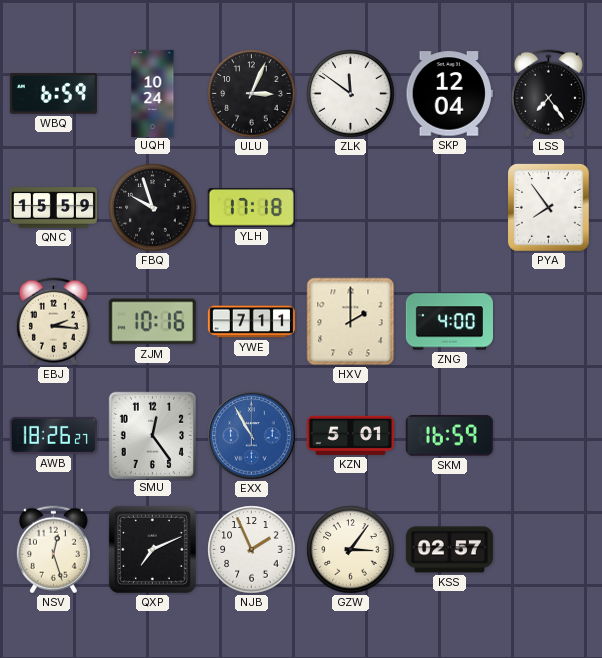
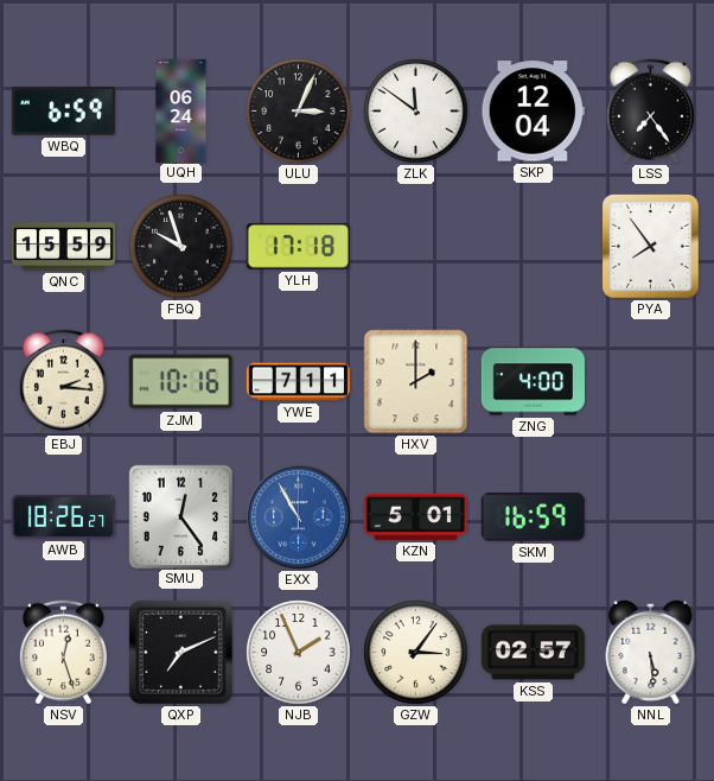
UQH: 10:24 -> 06:24
NNL: none -> 5:29
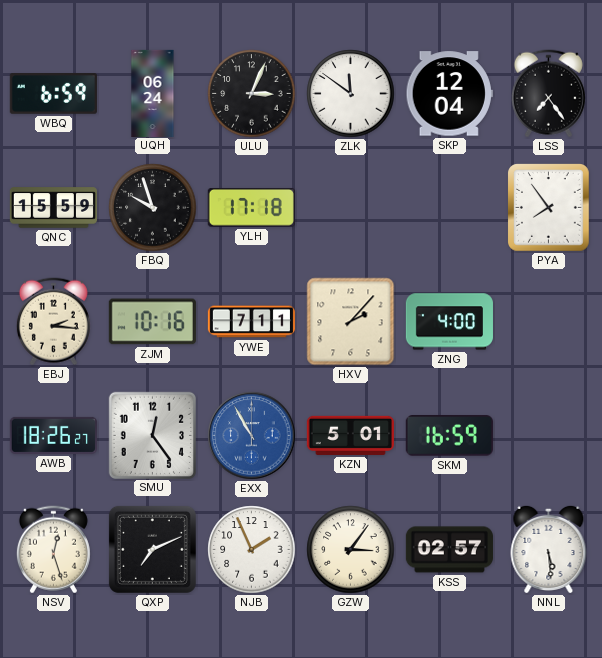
HXV: 2:00 -> 2:07
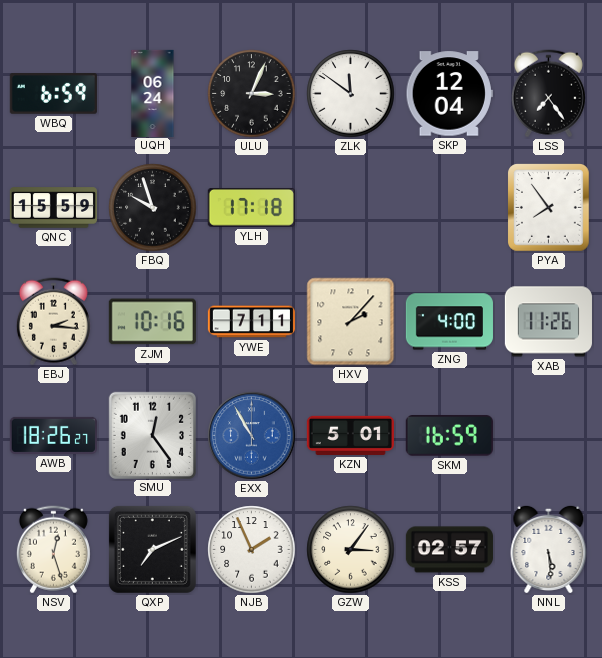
XAB: none -> 11:26
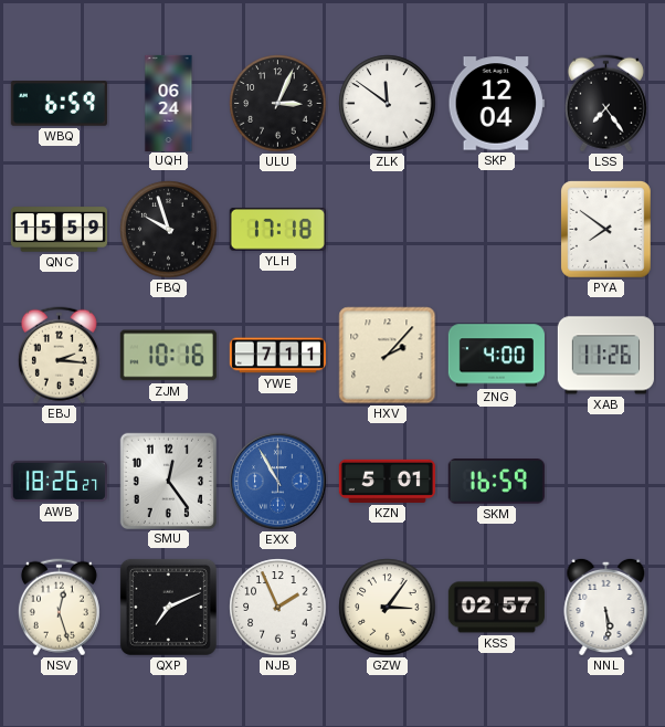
PYA: 7:54 -> 7:51
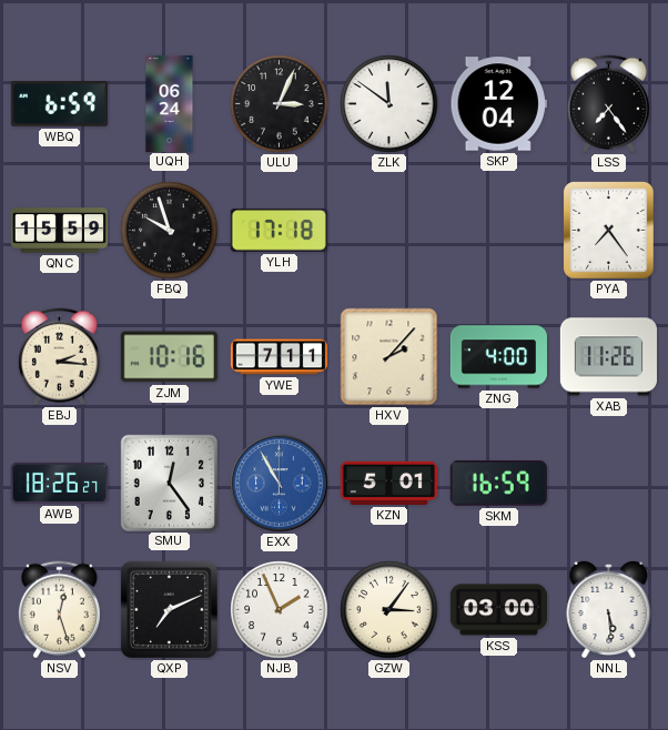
PYA: 7:51 -> 7:24
KSS: 02:57 -> 03:00
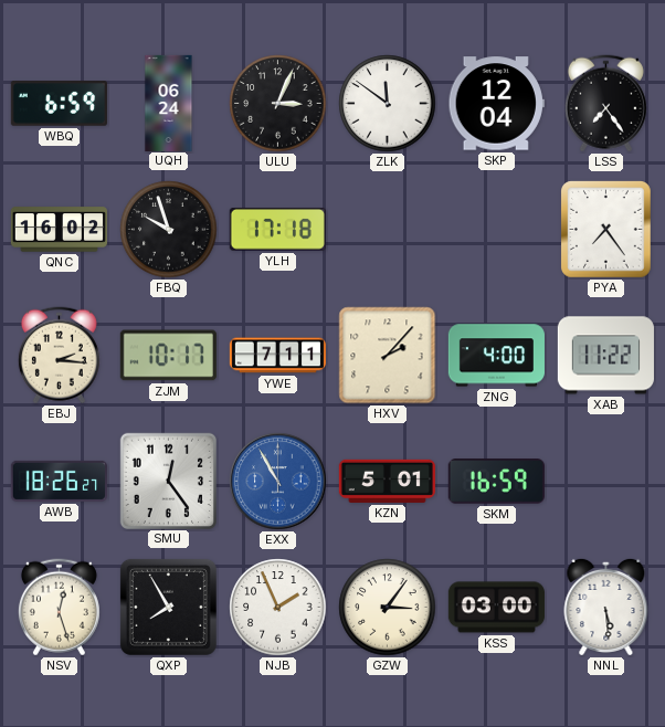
QNC: 15:59 -> 16:02
ZJM: 10:16 -> 10:17
XAB: 11:26 -> 11:22
QXP: 7:11 -> 7:55
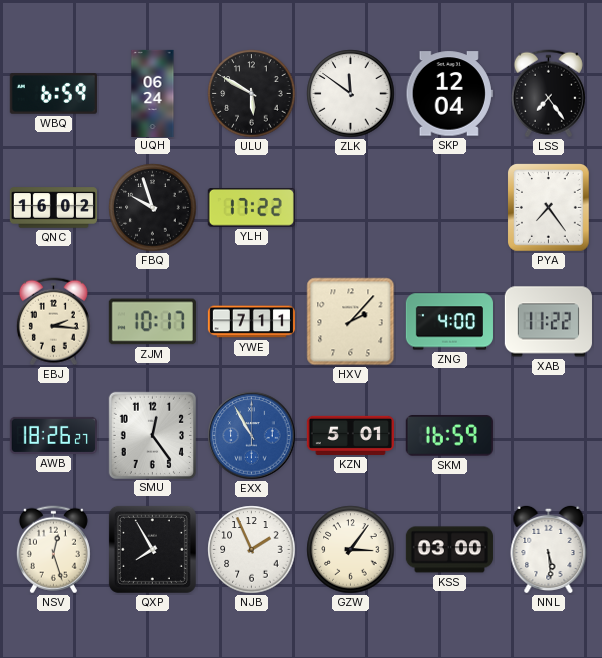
ULU: 3:04 -> 5:50
YLH: 17:18 -> 17:22
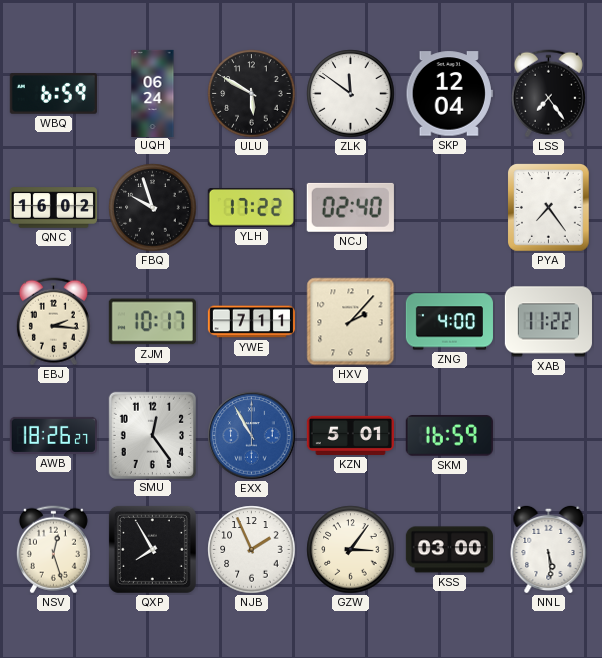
NCJ: none -> 02:40
